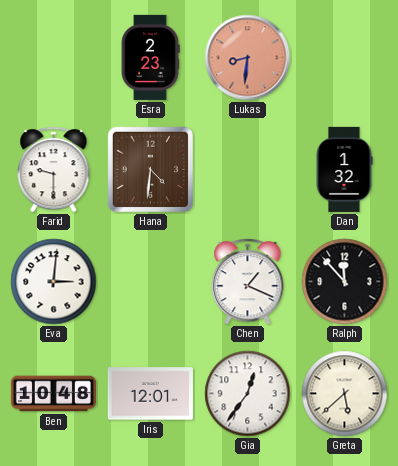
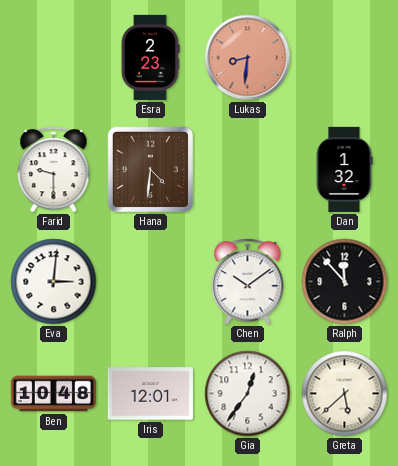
Chen: 1:19 -> 10:09
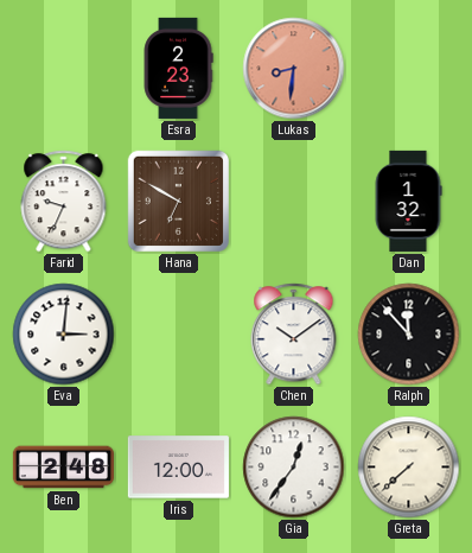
Farid: 9:30 -> 9:34
Hana: 4:31 -> 6:50
Ben: 10:48 -> 2:48
Iris: 12:01 -> 12:00
Greta: 5:38 -> 7:38
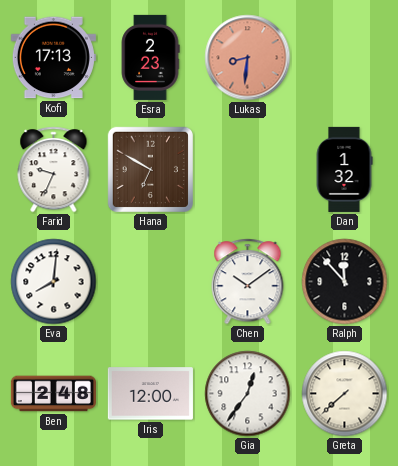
Kofi: none -> 17:13
Eva: 3:01 -> 8:01
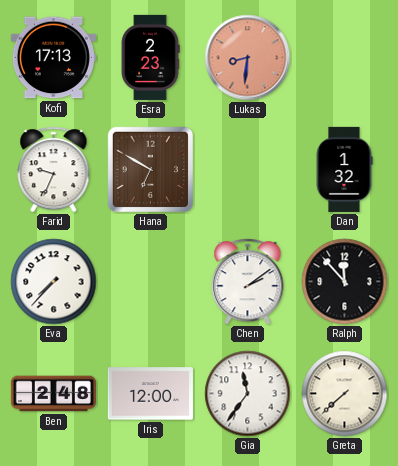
Eva: 8:01 -> 7:37
Chen: 10:09 -> 2:09
Gia: 12:36 -> 11:36
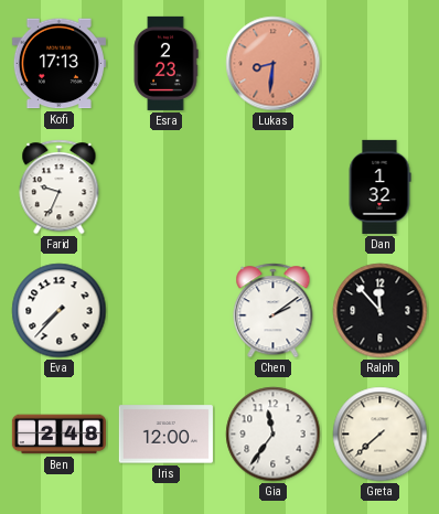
Hana: 6:50 -> none
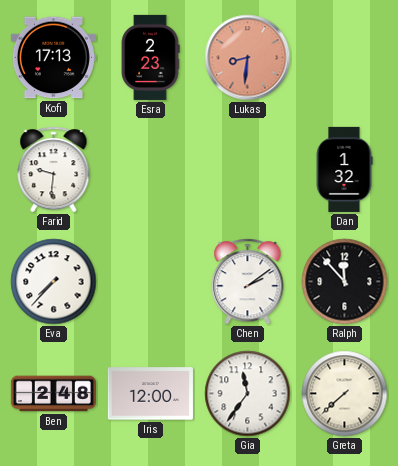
Farid: 9:34 -> 9:31
